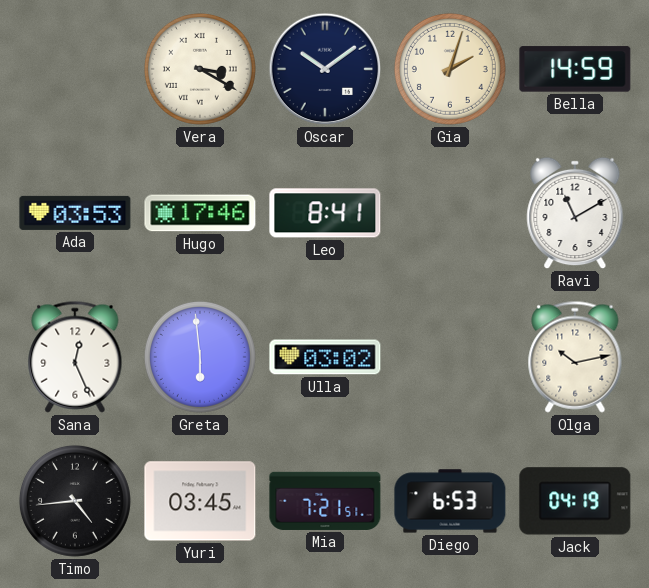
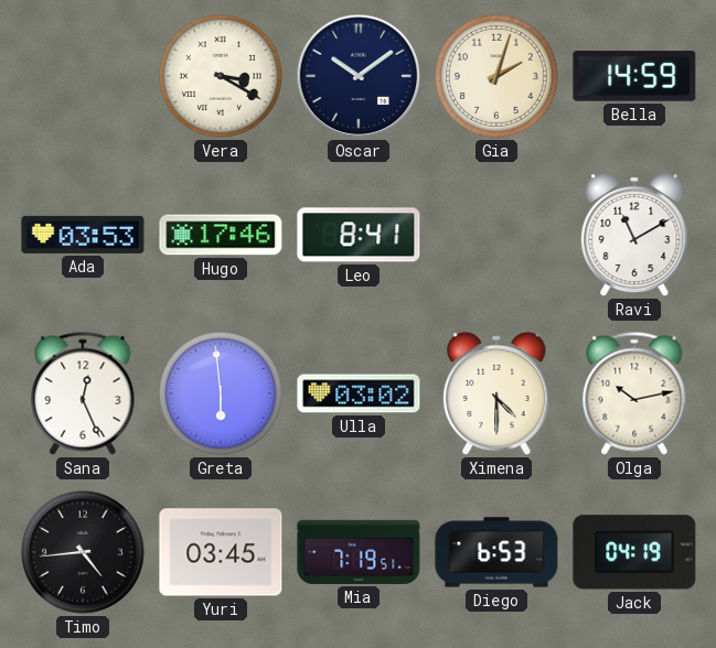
Ximena: none -> 4:30
Mia: 7:21 -> 7:19
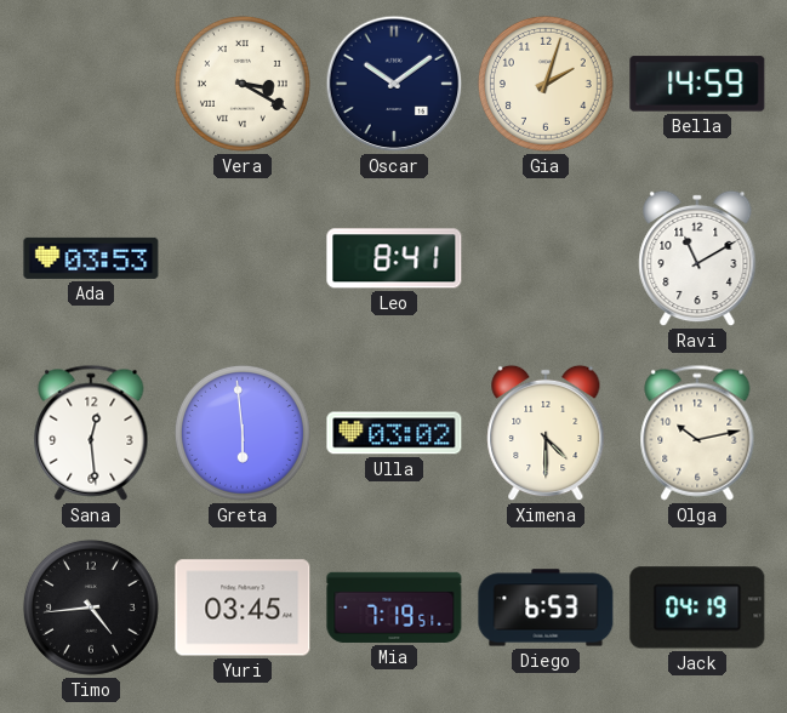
Hugo: 17:46 -> none
Sana: 12:26 -> 12:29
